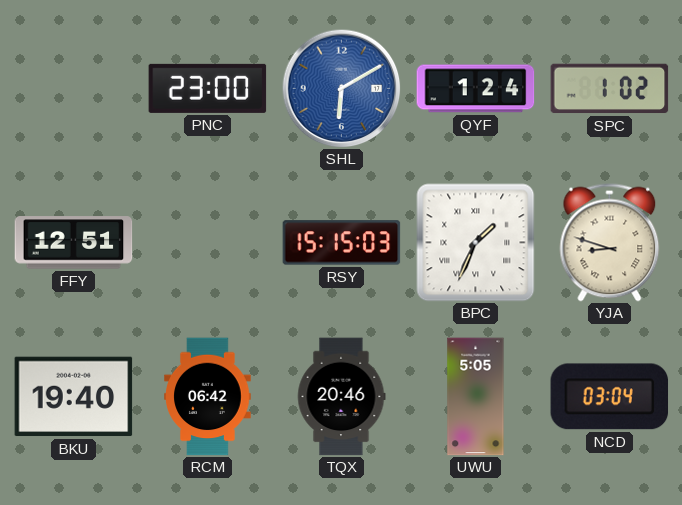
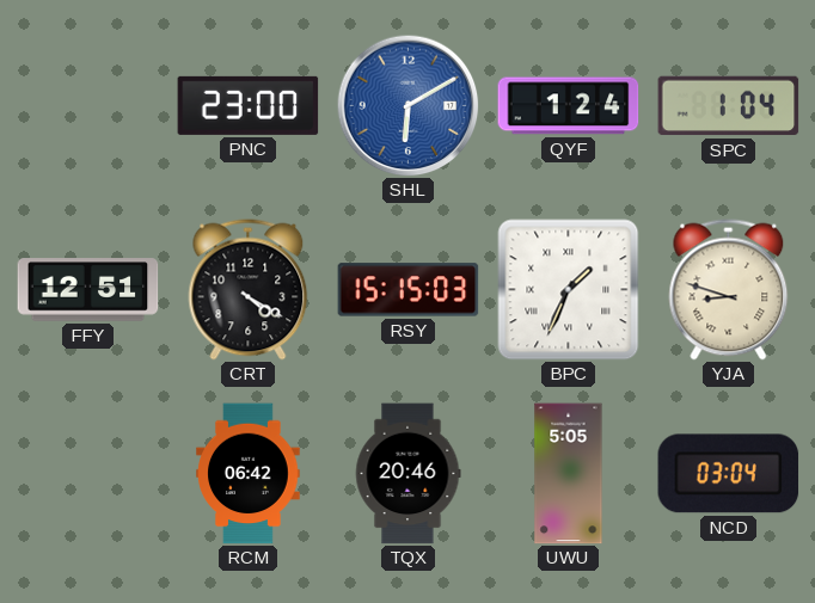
SPC: 1:02 -> 1:04
CRT: none -> 4:20
BKU: 19:40 -> none
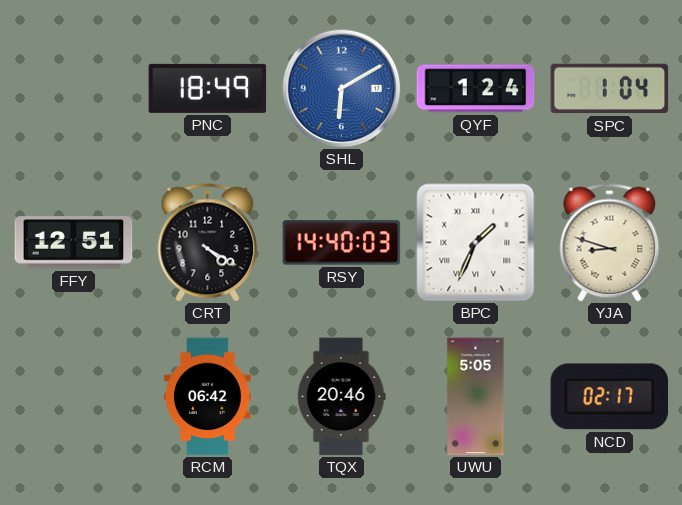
PNC: 23:00 -> 18:49
RSY: 15:15 -> 14:40
NCD: 03:04 -> 02:17
